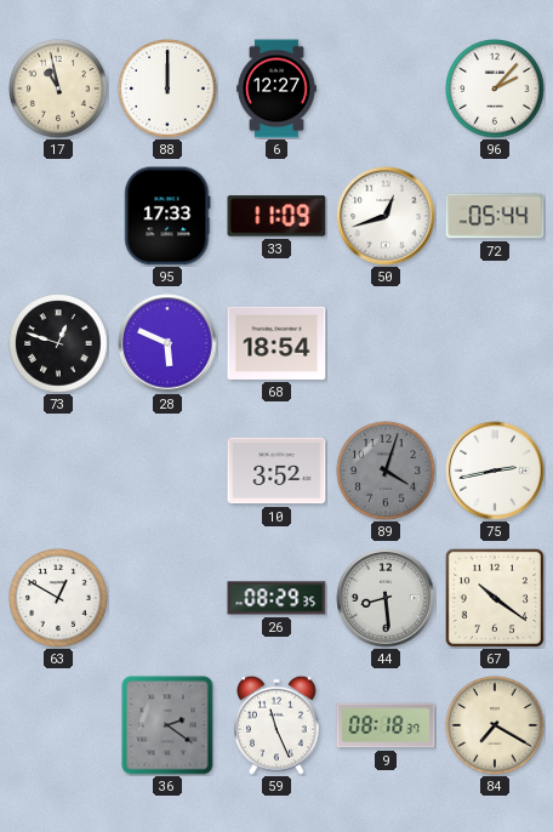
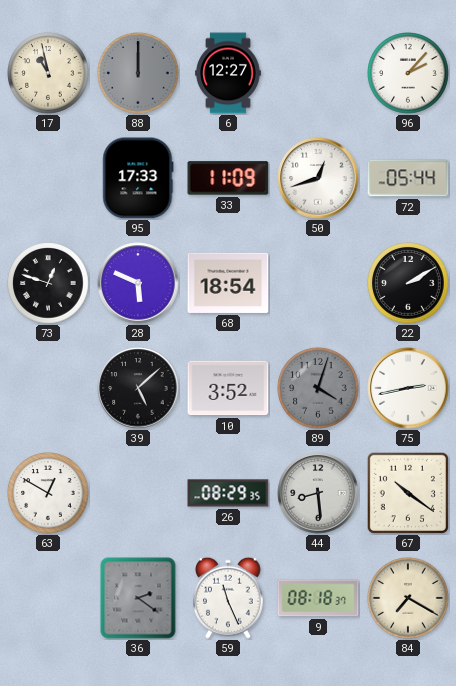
88 dial: white -> grey
22: none -> 2:10
39: none -> 5:08
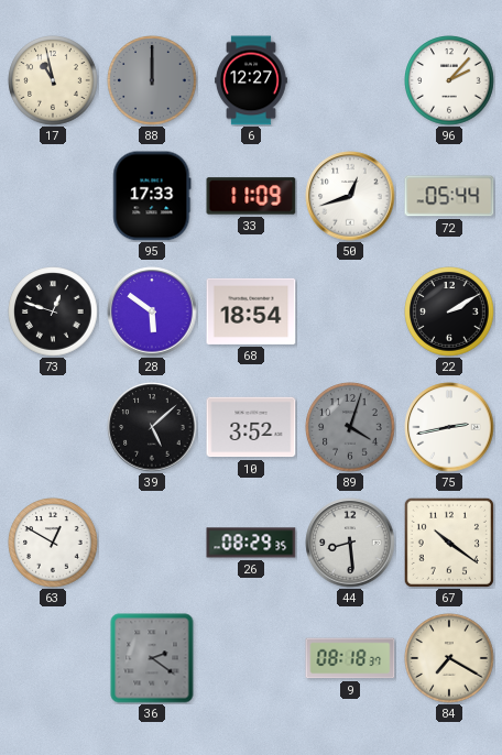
28: 5:49 -> 5:51
59: 11:26 -> none
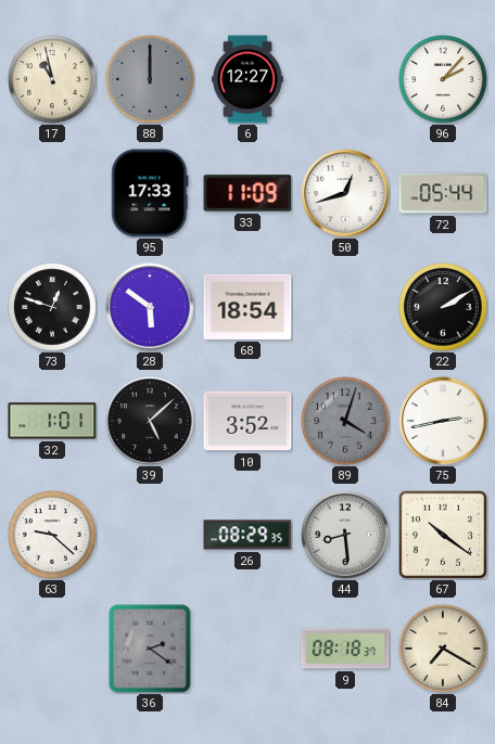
32: none -> 1:01
63: 12:50 -> 9:22
